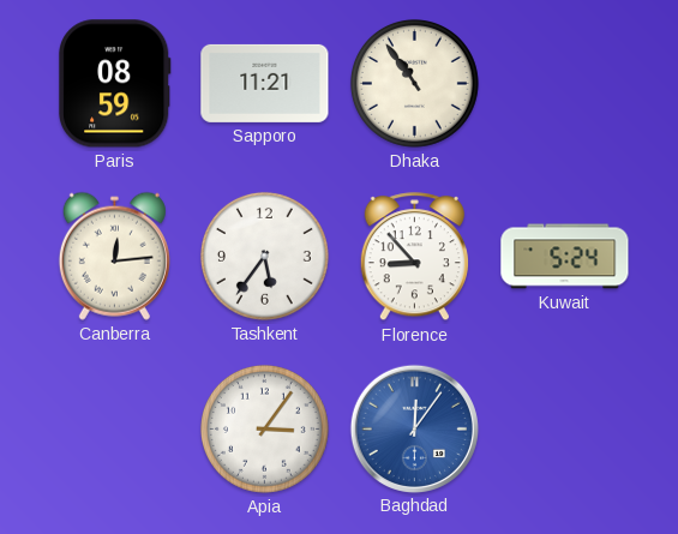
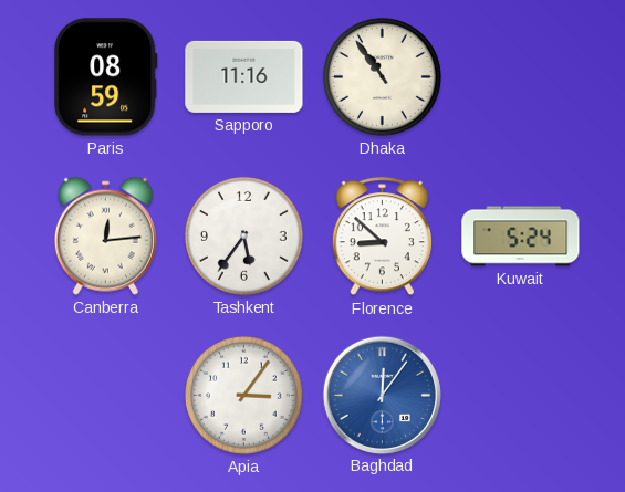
Sapporo: 11:21 -> 11:16
Florence: 8:53 -> 8:52
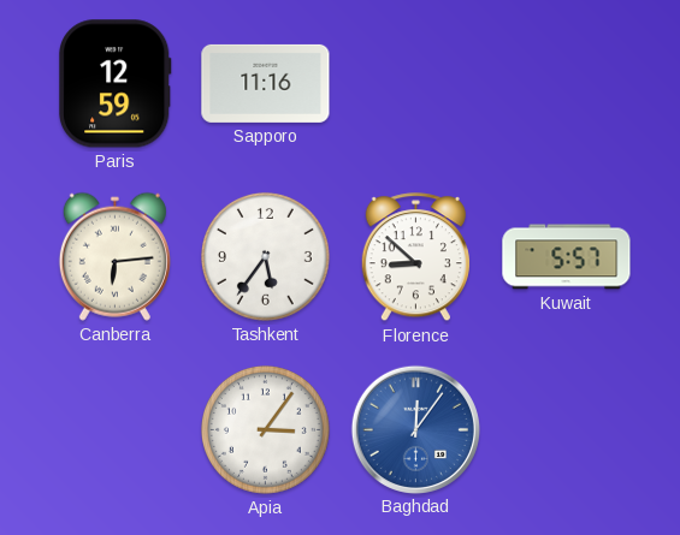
Paris: 08:59 -> 12:59
Dhaka: 10:54 -> none
Canberra: 12:14 -> 6:14
Kuwait: 5:24 -> 5:57
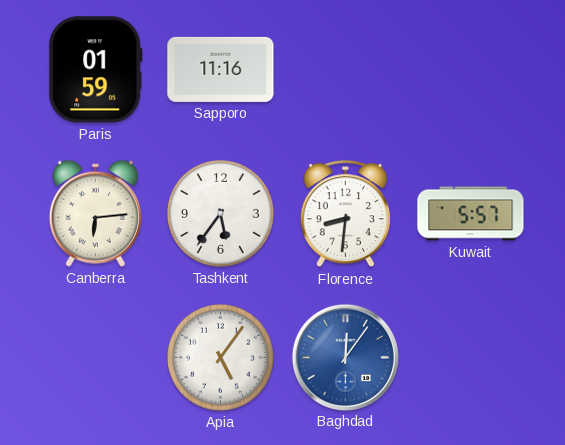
Paris: 12:59 -> 01:59
Florence: 8:52 -> 8:31
Apia: 3:06 -> 5:06
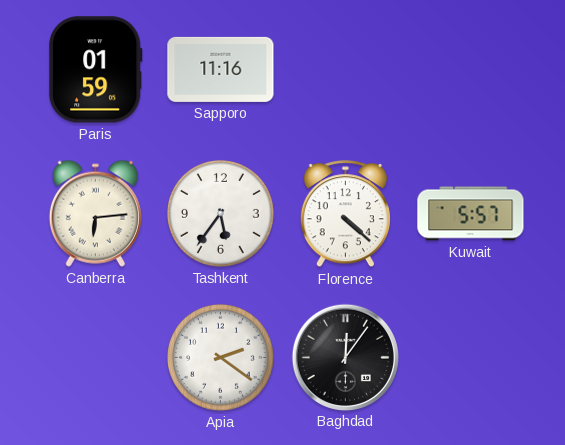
Florence: 8:31 -> 4:22
Apia: 5:06 -> 2:21
Baghdad dial: blue -> black
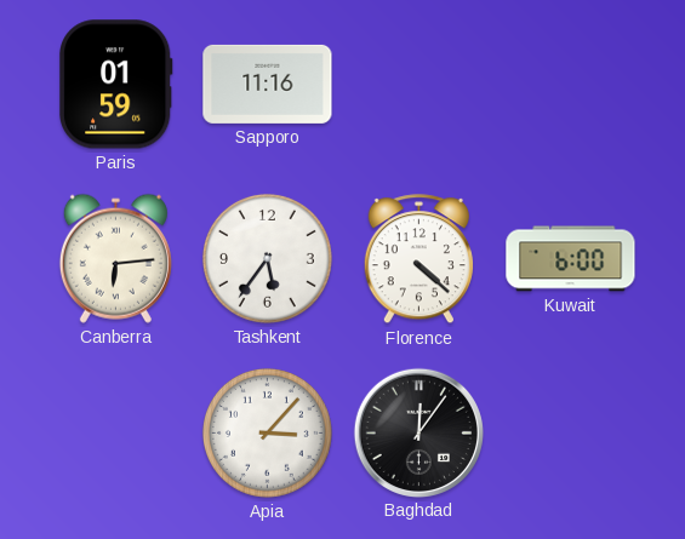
Kuwait: 5:57 -> 6:00
Apia: 2:21 -> 3:07
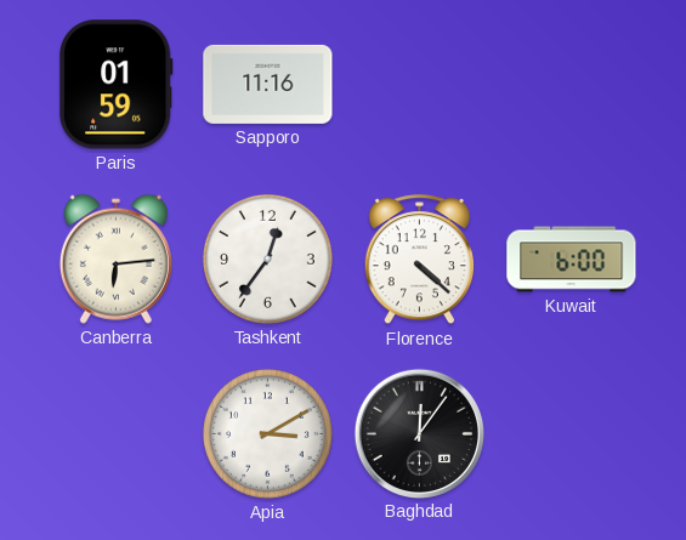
Tashkent: 5:36 -> 12:36
Apia: 3:07 -> 3:10
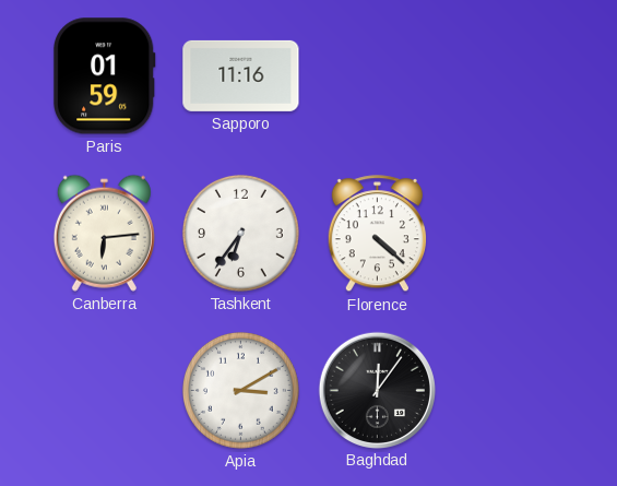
Tashkent: 12:36 -> 6:36
Kuwait: 6:00 -> none
